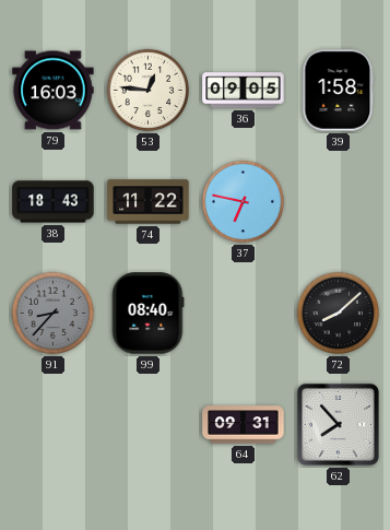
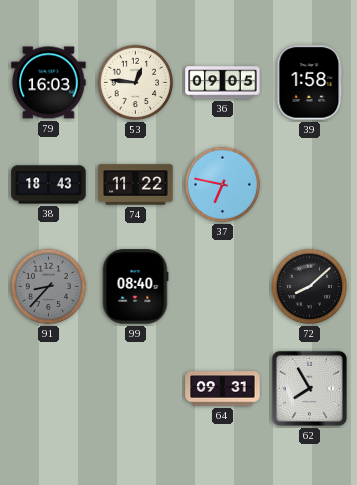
62: 7:53 -> 7:55
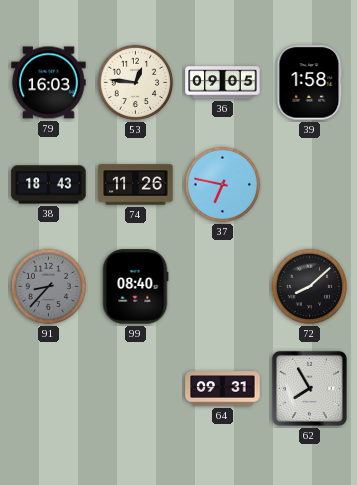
74: 11:22 -> 11:26
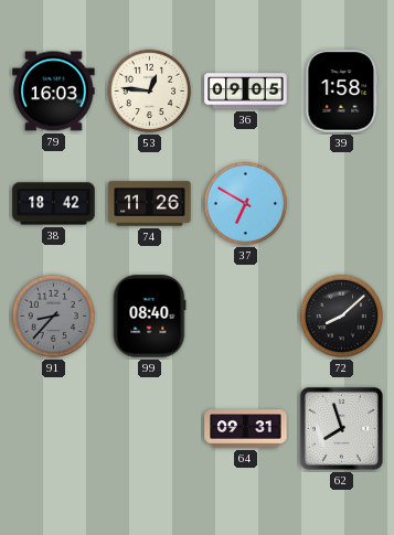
38: 18:43 -> 18:42
37: 6:47 -> 6:50
62: 7:55 -> 7:57
